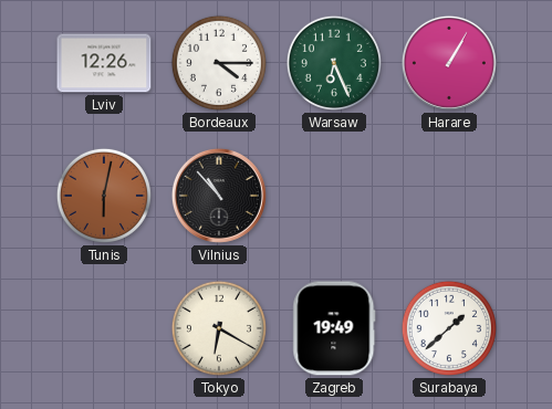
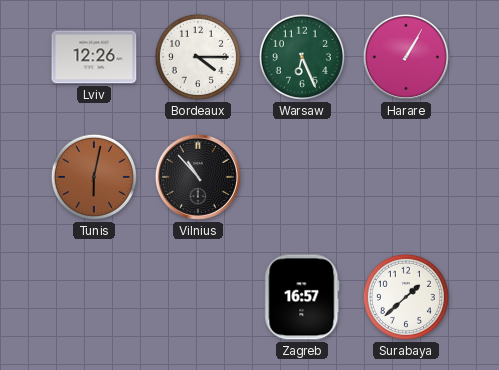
Tokyo: 6:20 -> none
Zagreb: 19:49 -> 16:57
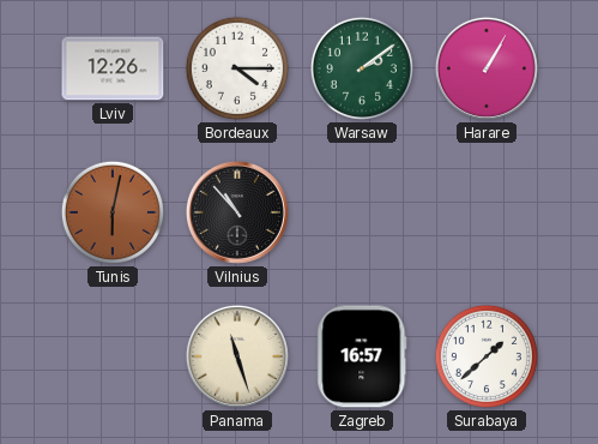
Warsaw: 6:26 -> 2:09
Panama: none -> 11:27
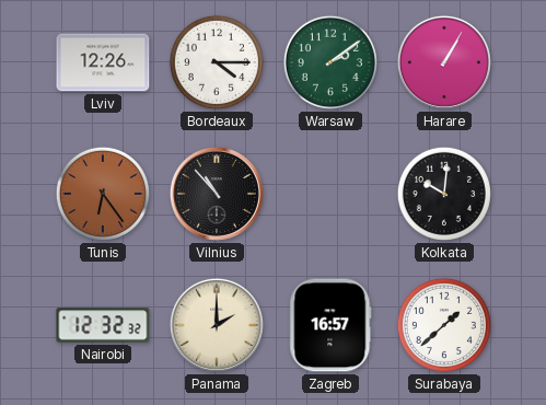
Tunis: 6:02 -> 6:24
Kolkata: none -> 10:01
Nairobi: none -> 12:32
Panama: 11:27 -> 2:00
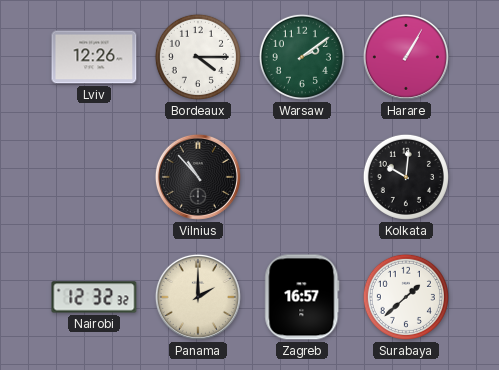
Tunis: 6:24 -> none
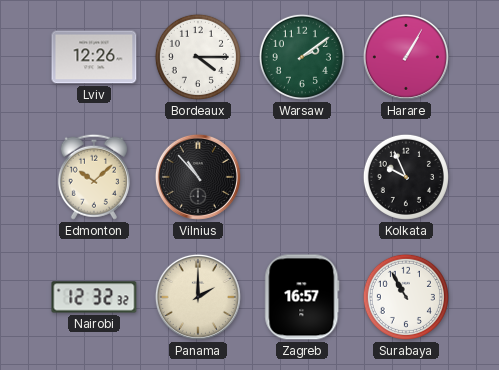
Edmonton: none -> 10:08
Kolkata: 10:01 -> 9:56
Surabaya: 1:38 -> 10:55
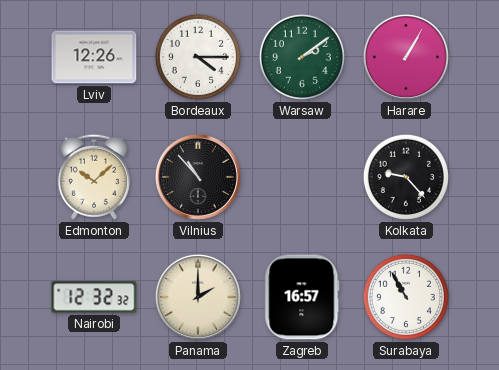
Kolkata: 9:56 -> 9:23
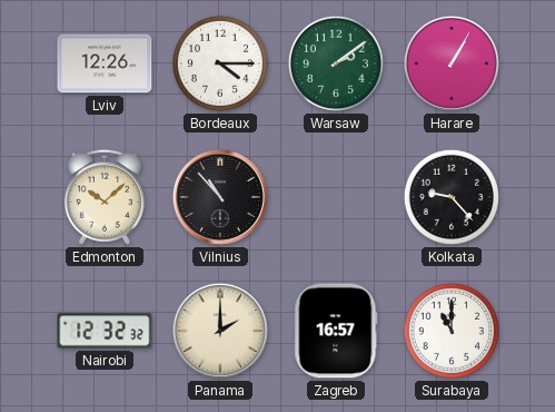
Surabaya: 10:55 -> 11:00
